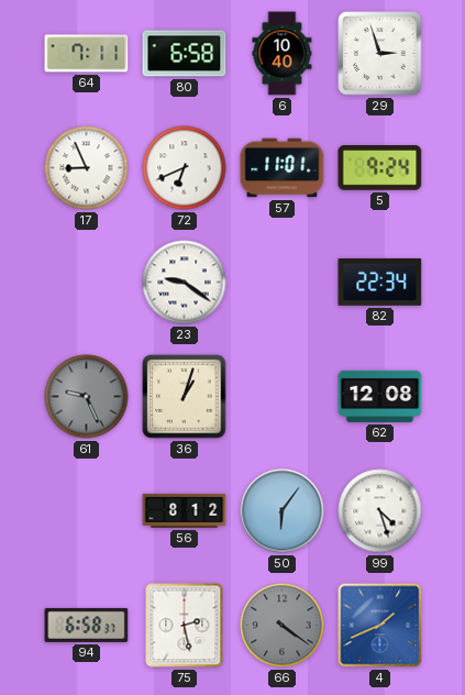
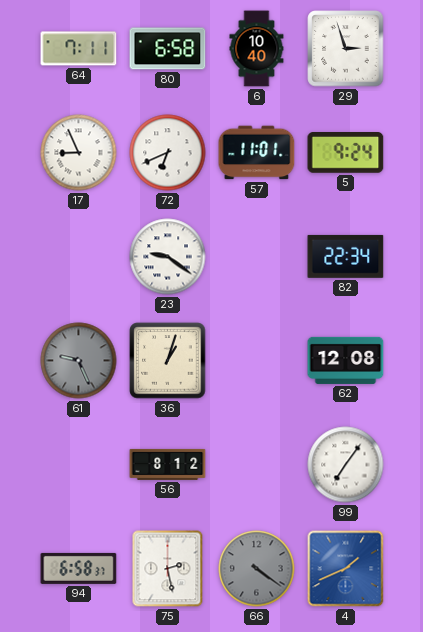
50: 6:06 -> none
99: 4:27 -> 7:06
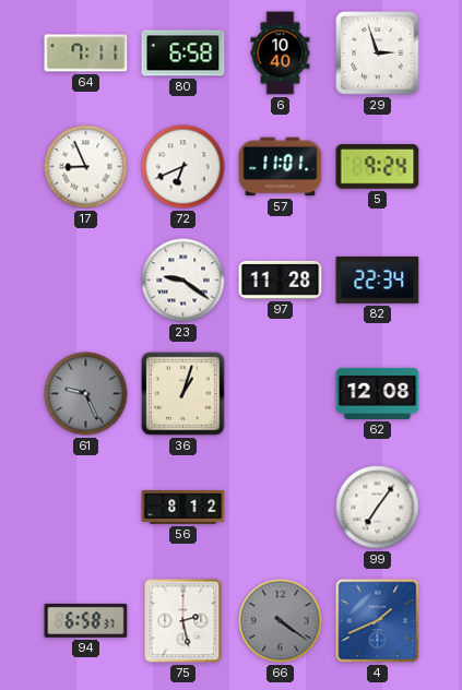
97: none -> 11:28
